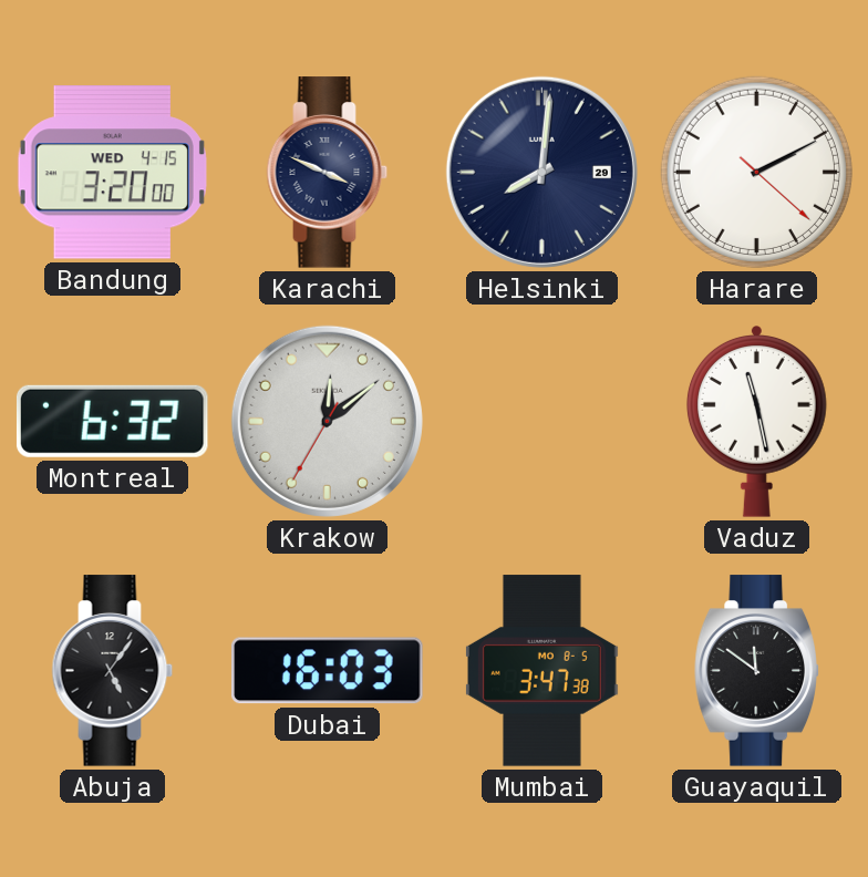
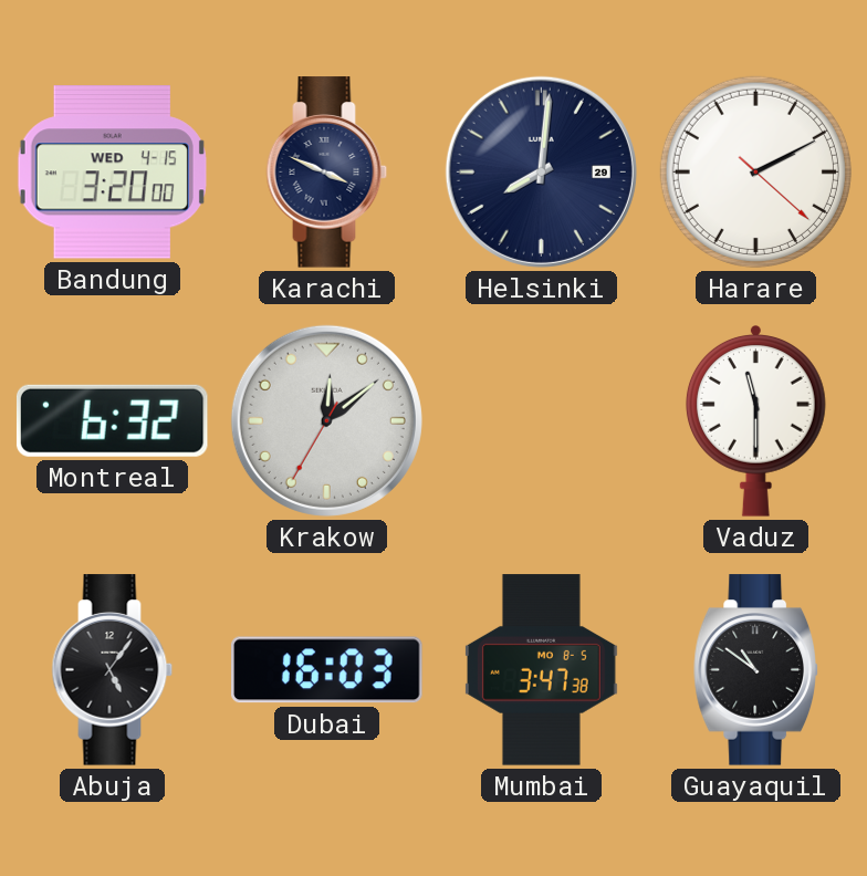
Vaduz: 11:28 -> 11:30
Guayaquil: 11:51 -> 10:51
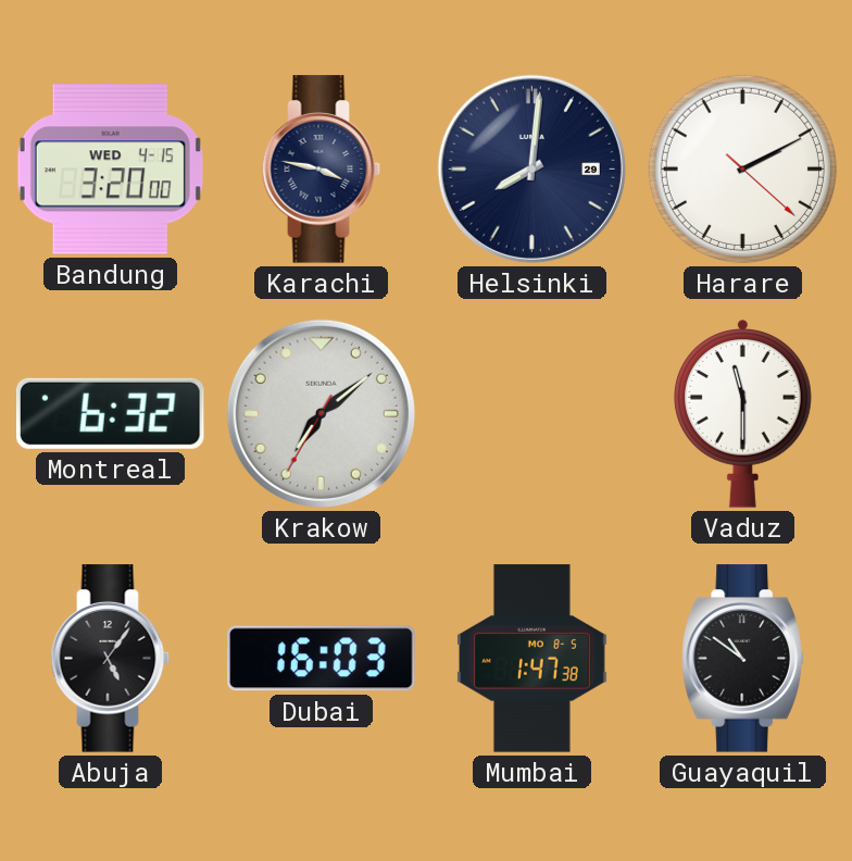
Karachi: 3:49 -> 3:47
Krakow: 12:08 -> 7:08
Mumbai: 3:47 -> 1:47
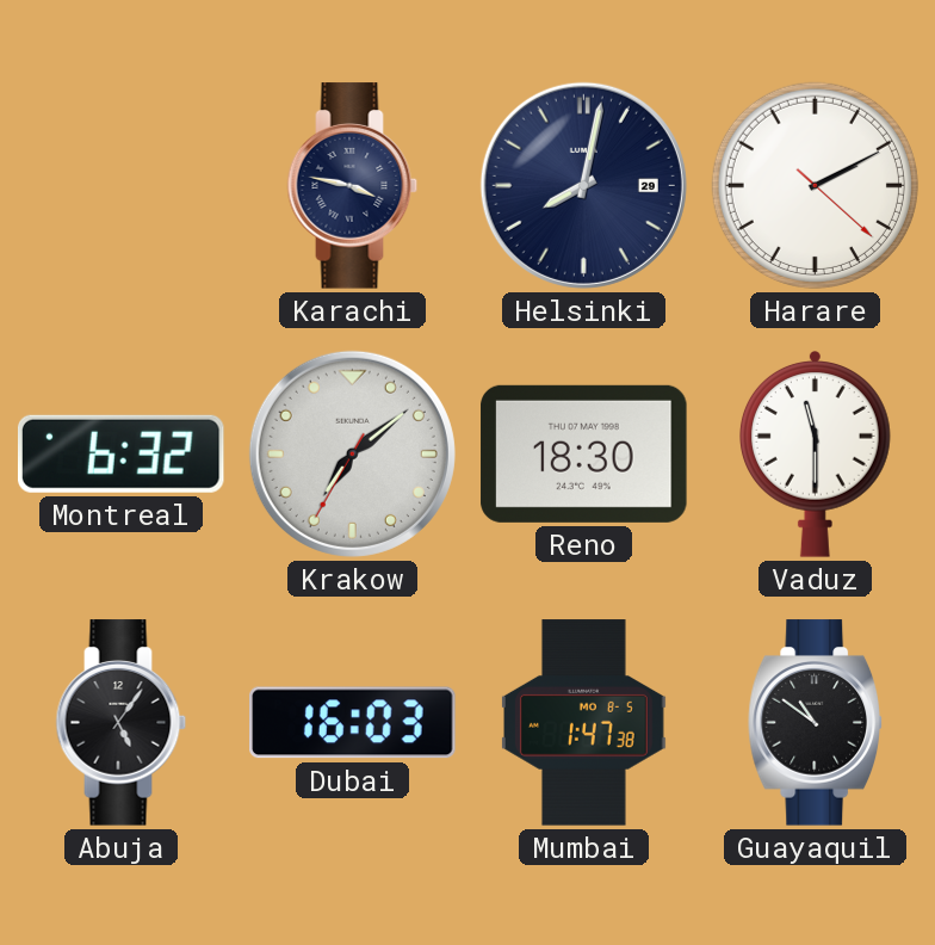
Bandung: 3:20 -> none
Helsinki: 8:01 -> 8:02
Reno: none -> 18:30
